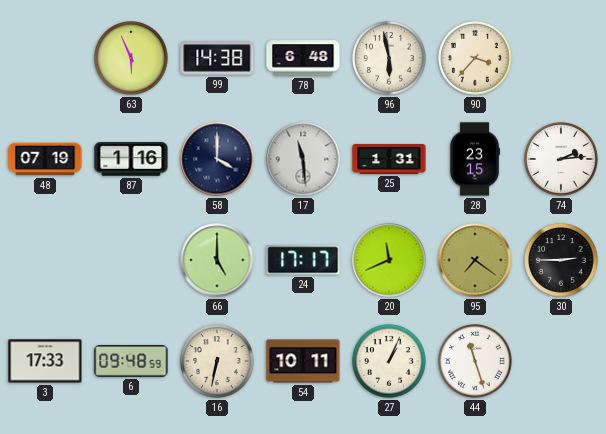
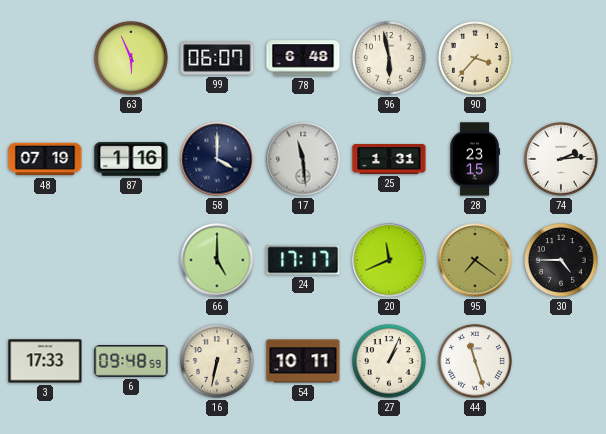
99: 14:38 -> 06:07
30: 2:45 -> 4:45
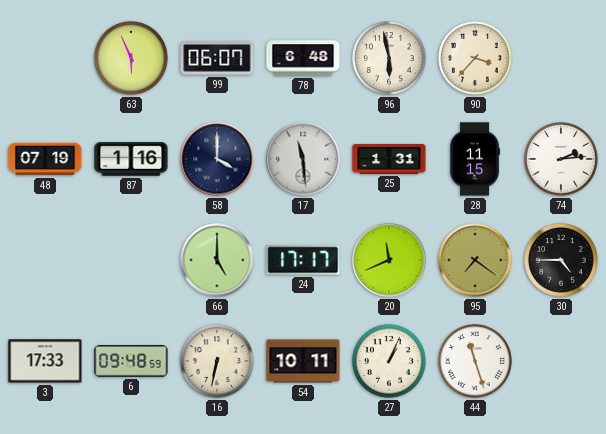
28: 23:15 -> 11:15
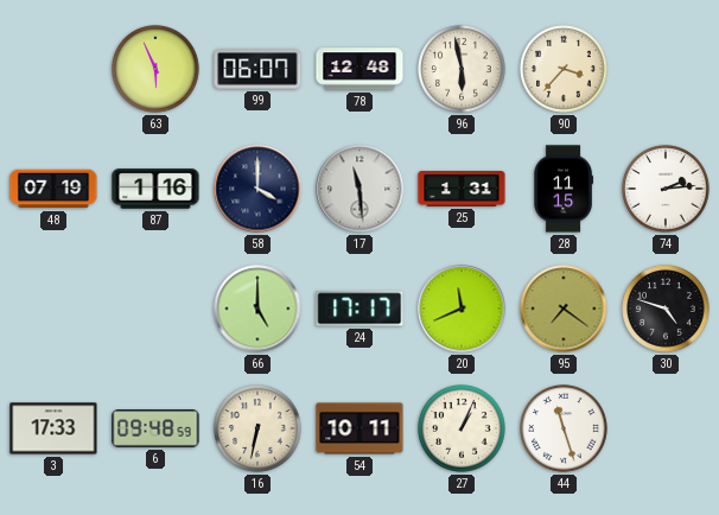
78: 6:48 -> 12:48
30: 4:45 -> 4:48
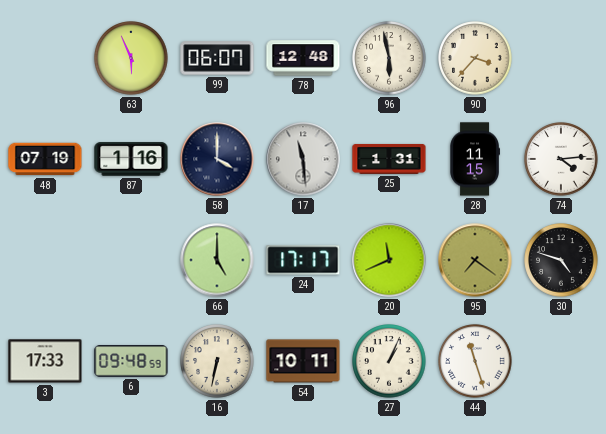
74: 2:14 -> 4:14
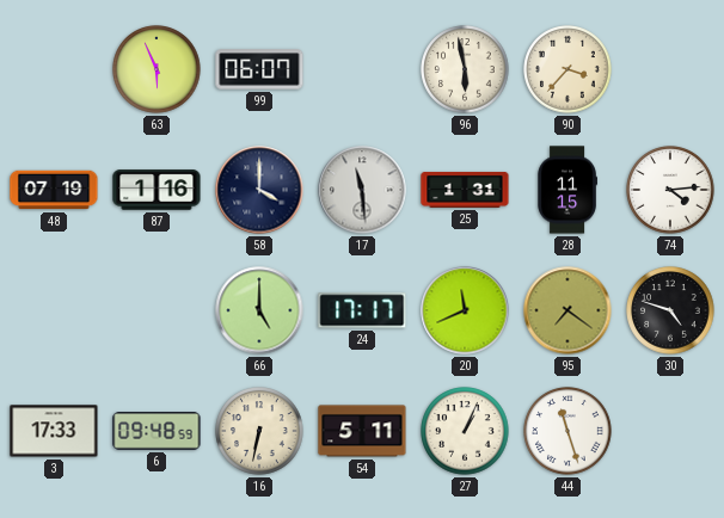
78: 12:48 -> none
54: 10:11 -> 5:11
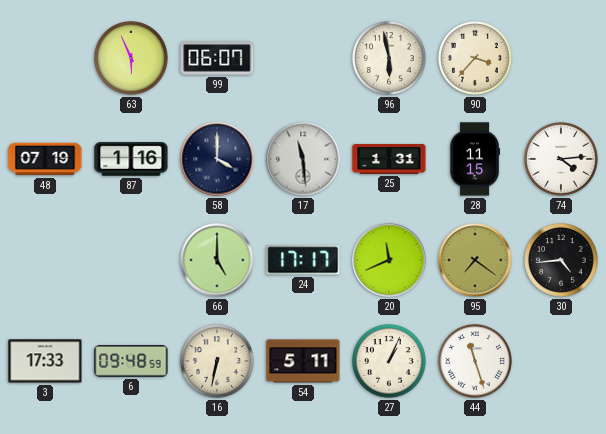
30: 4:48 -> 4:44
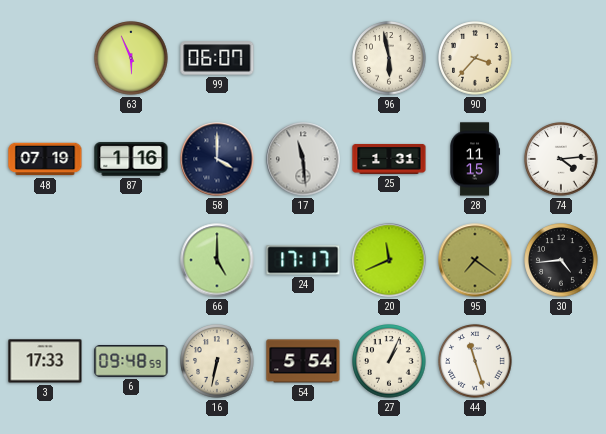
54: 5:11 -> 5:54
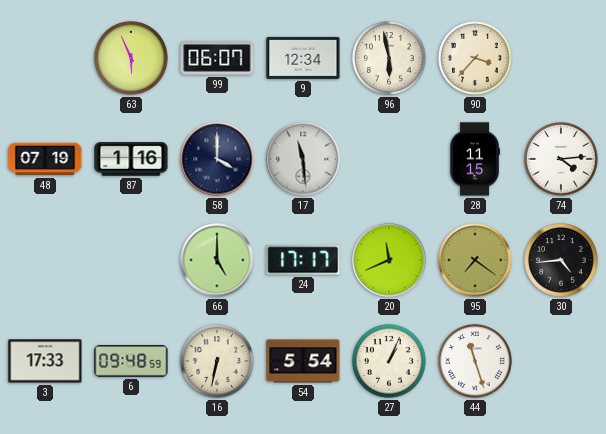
9: none -> 12:34
25: 1:31 -> none
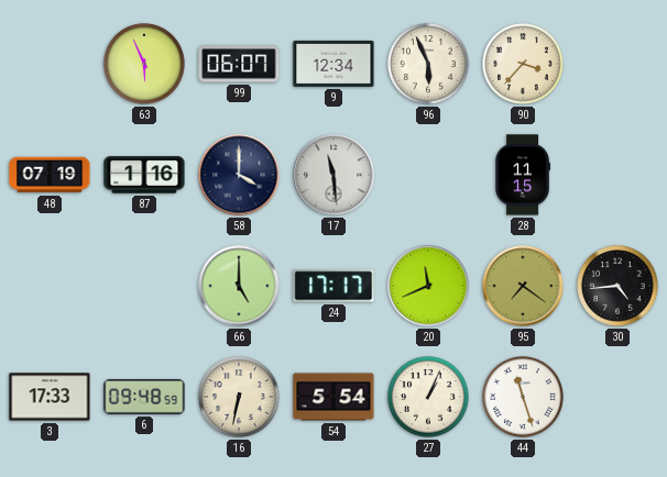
96: 5:58 -> 5:56
74: 4:14 -> none
